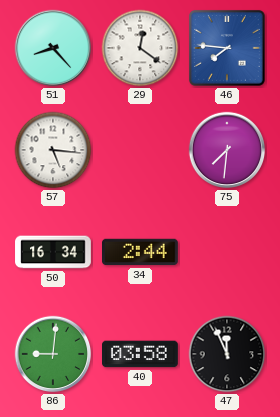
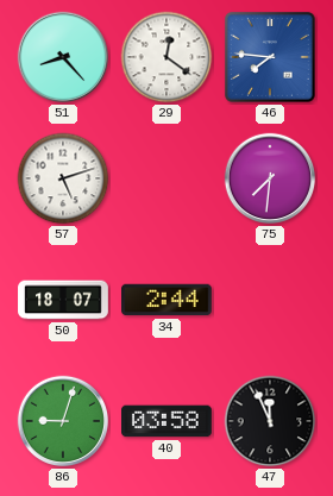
57: 5:16 -> 5:12
50: 16:34 -> 18:07
86: 9:01 -> 9:03
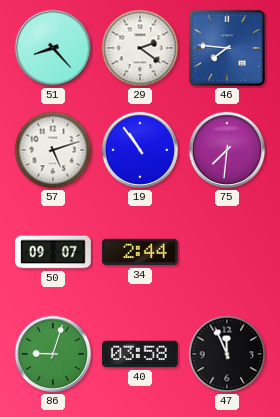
29: 12:21 -> 2:21
19: none -> 10:54
50: 18:07 -> 09:07
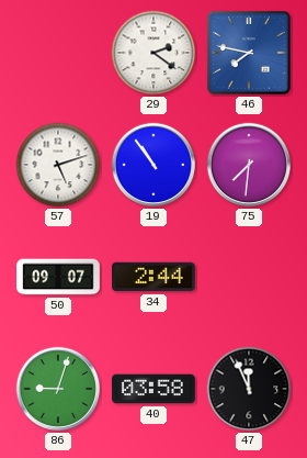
51: 8:23 -> none
46: 7:46 -> 7:47
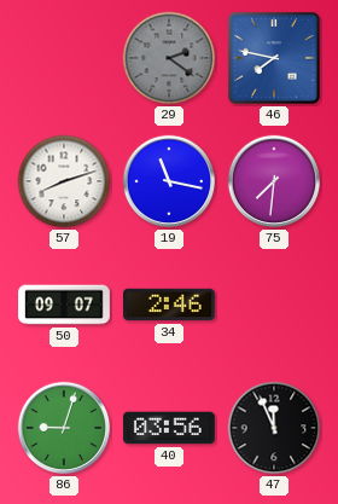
29 dial: white -> grey
57: 5:12 -> 8:12
19: 10:54 -> 11:17
34: 2:44 -> 2:46
40: 03:58 -> 03:56
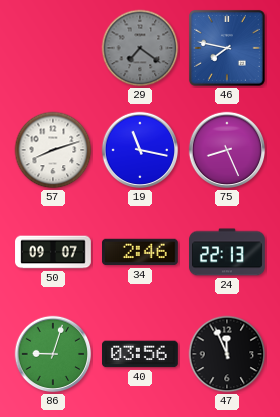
29: 2:21 -> 7:21
75: 7:31 -> 8:26
24: none -> 22:13
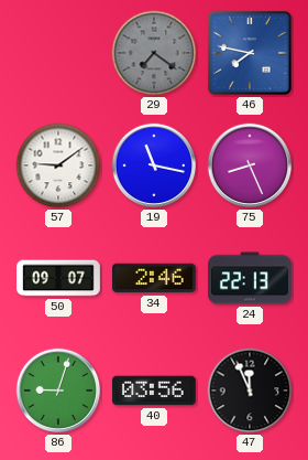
57: 8:12 -> 9:09
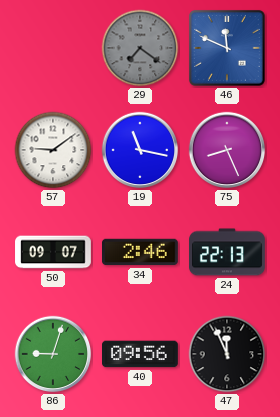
46: 7:47 -> 11:49
40: 03:56 -> 09:56
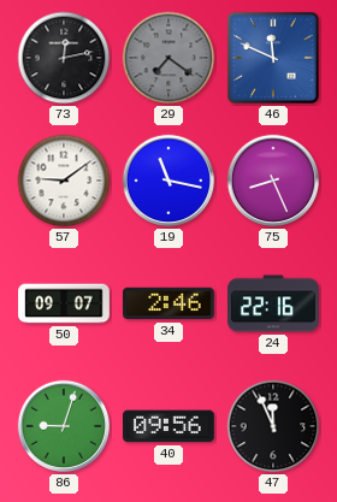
73: none -> 12:13
24: 22:13 -> 22:16
